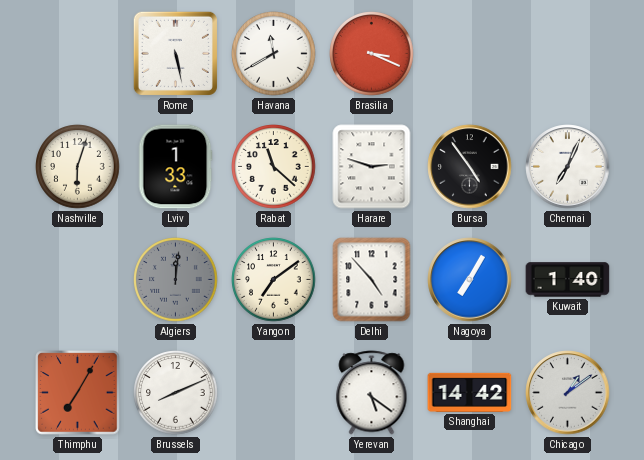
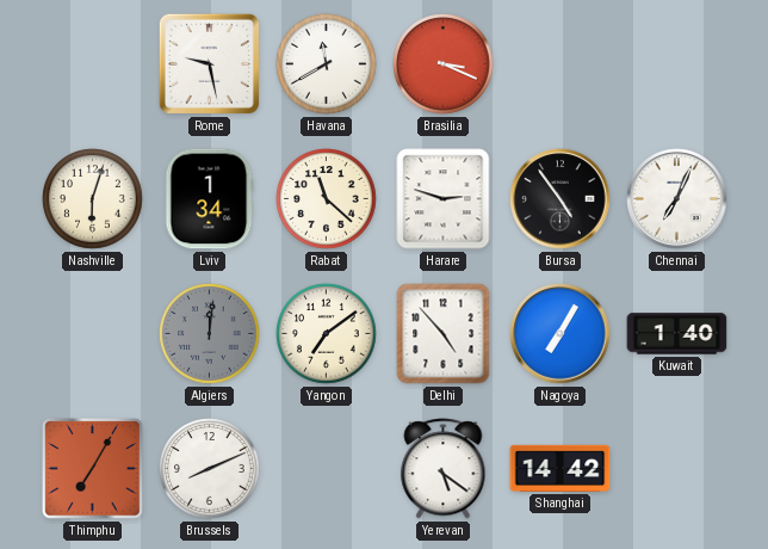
Rome: 5:28 -> 9:28
Lviv: 1:33 -> 1:34
Chicago: 1:09 -> none
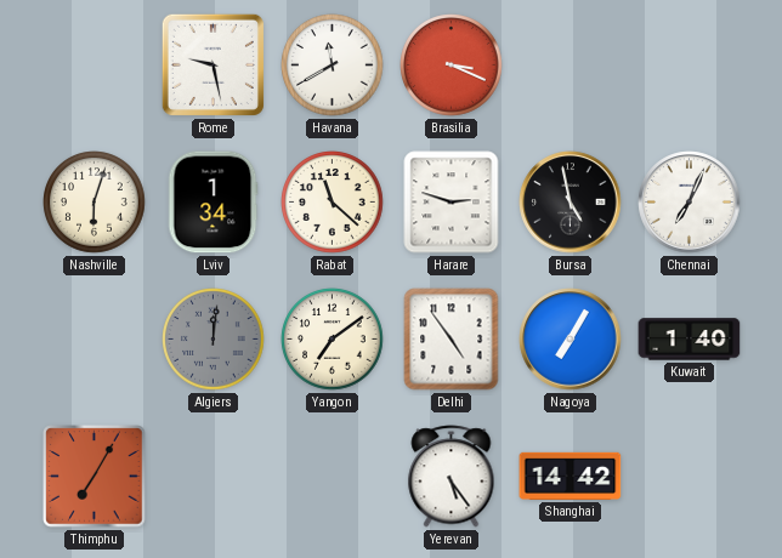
Bursa: 4:54 -> 4:58
Delhi: 4:53 -> 4:54
Brussels: 8:11 -> none
Yerevan: 5:21 -> 5:24
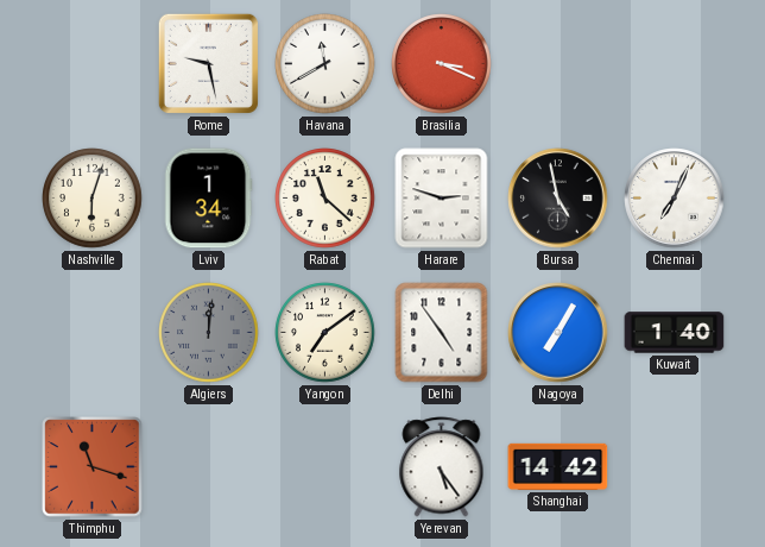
Thimphu: 7:05 -> 11:18
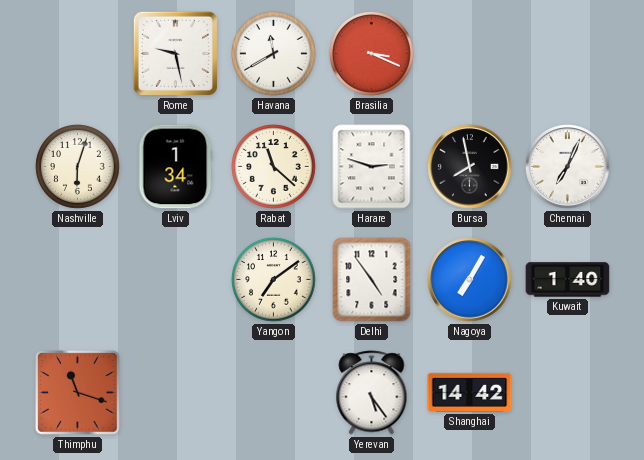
Bursa: 4:58 -> 7:58
Algiers: 12:01 -> none
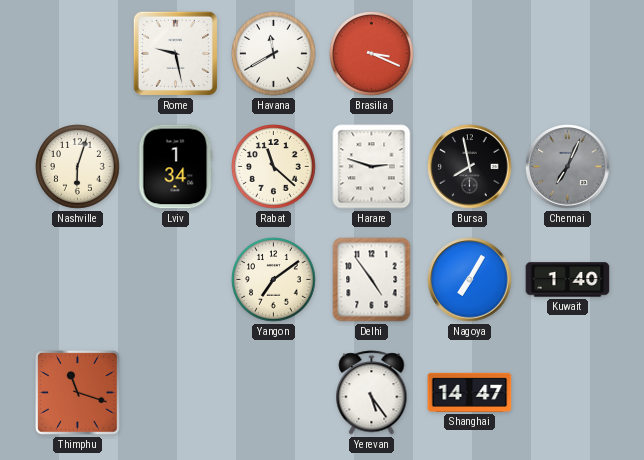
Chennai dial: white -> grey
Shanghai: 14:42 -> 14:47
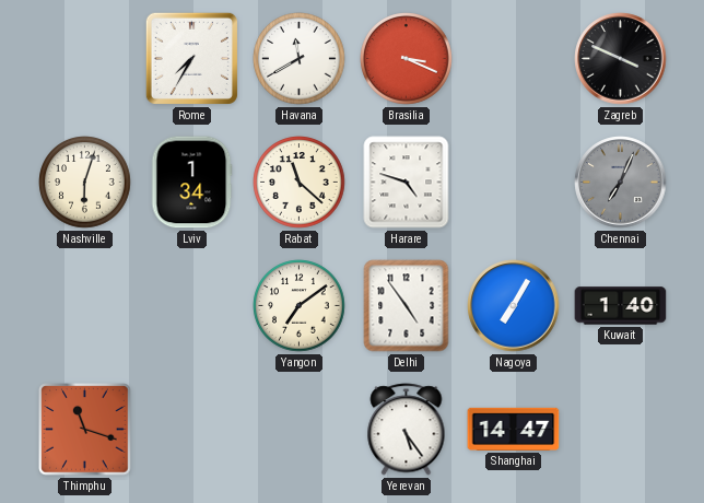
Rome: 9:28 -> 7:35
Zagreb: none -> 3:49
Harare: 2:48 -> 4:48
Bursa: 7:58 -> none
